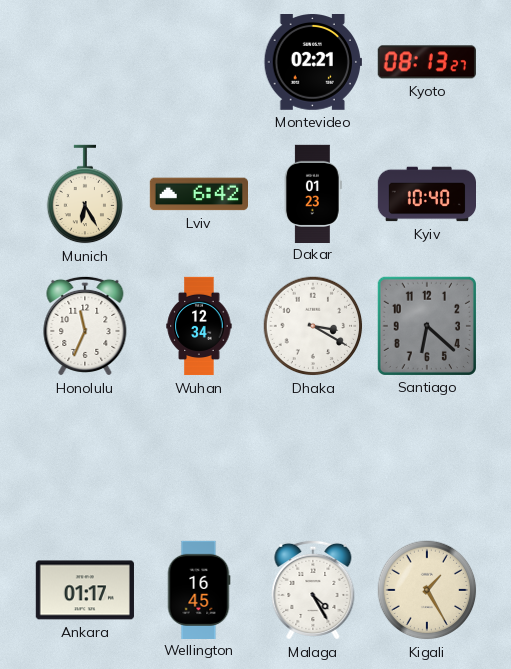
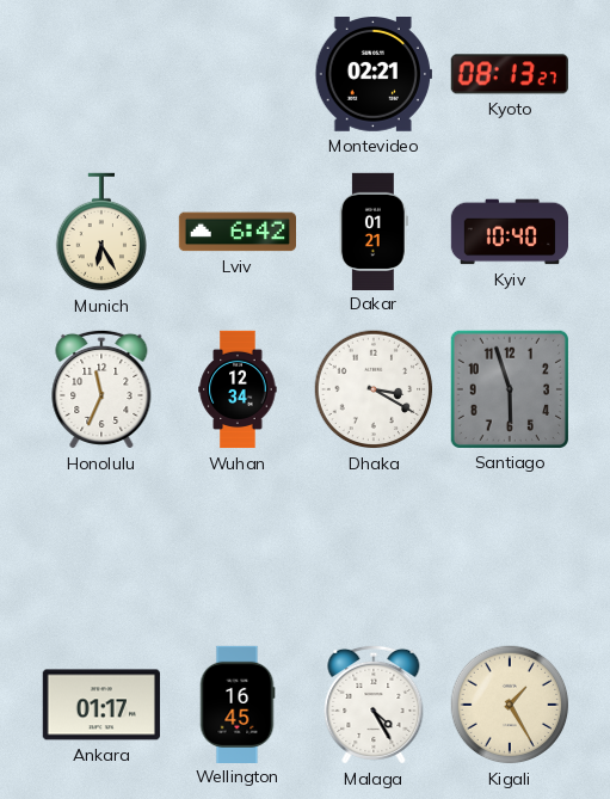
Dakar: 01:23 -> 01:21
Santiago: 6:22 -> 5:57
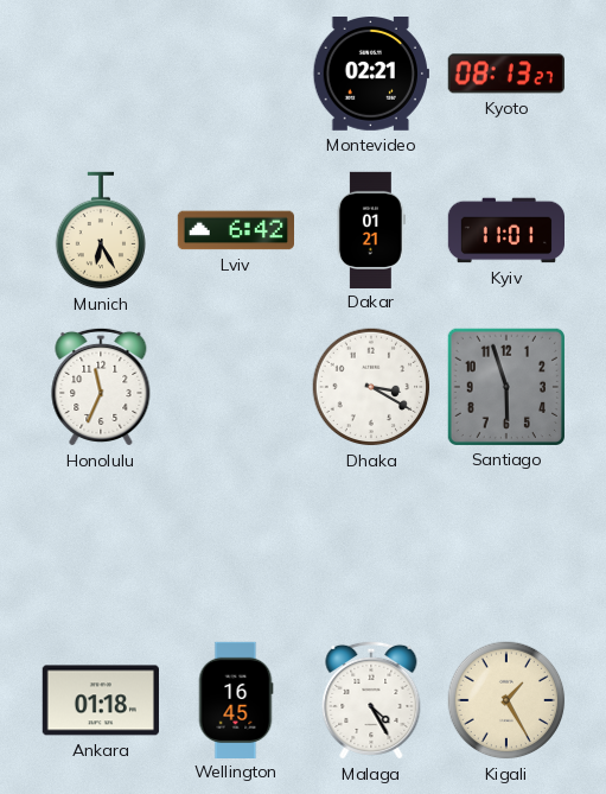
Kyiv: 10:40 -> 11:01
Wuhan: 12:34 -> none
Ankara: 01:17 -> 01:18
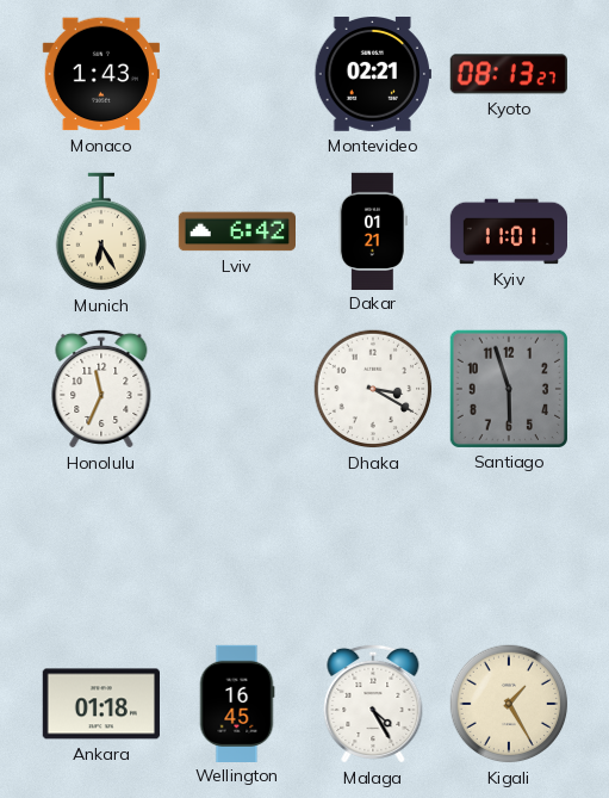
Monaco: none -> 1:43
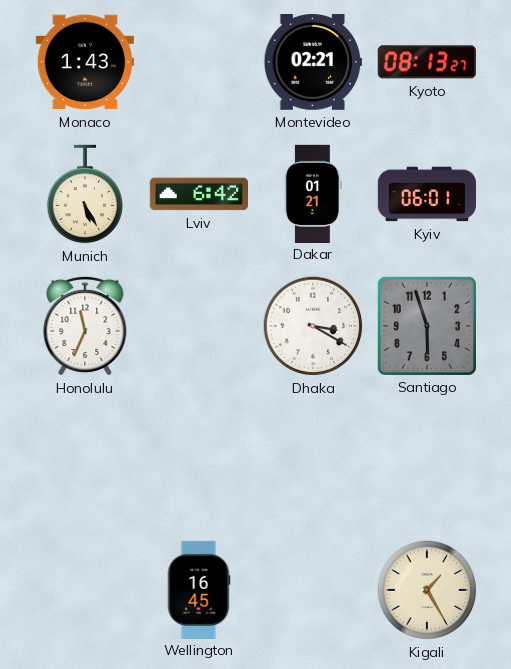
Munich: 6:25 -> 5:25
Kyiv: 11:01 -> 06:01
Ankara: 01:18 -> none
Malaga: 4:25 -> none
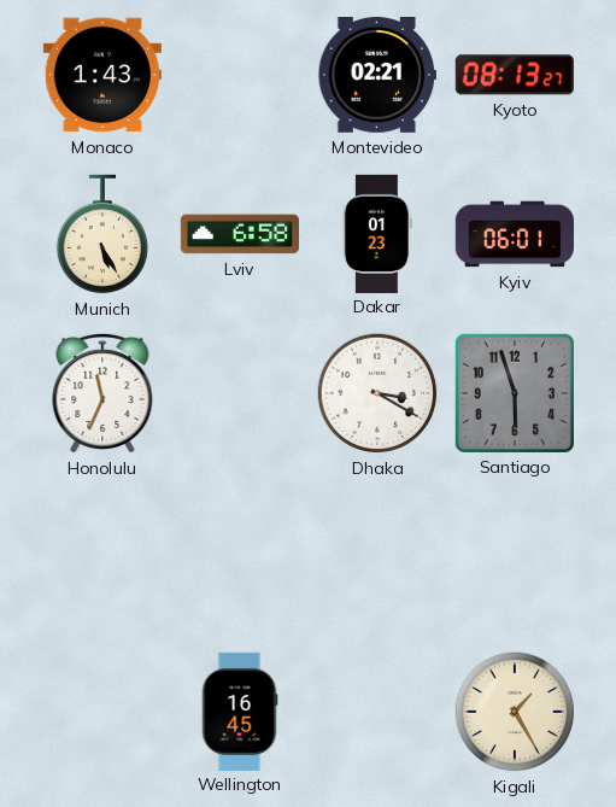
Lviv: 6:42 -> 6:58
Dakar: 01:21 -> 01:23
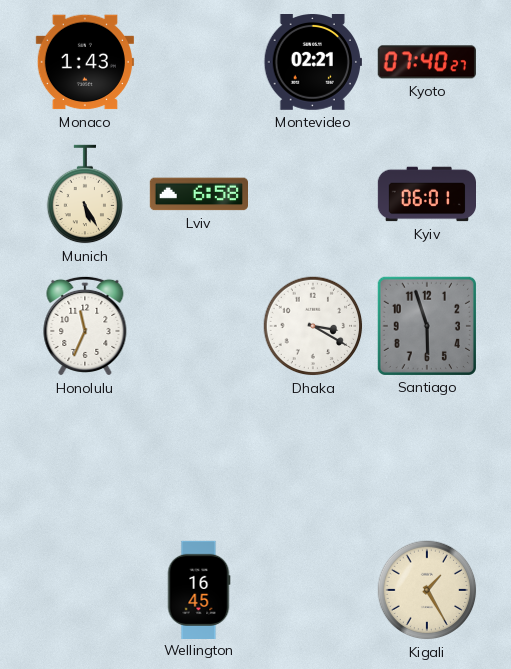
Kyoto: 08:13 -> 07:40
Dakar: 01:23 -> none
